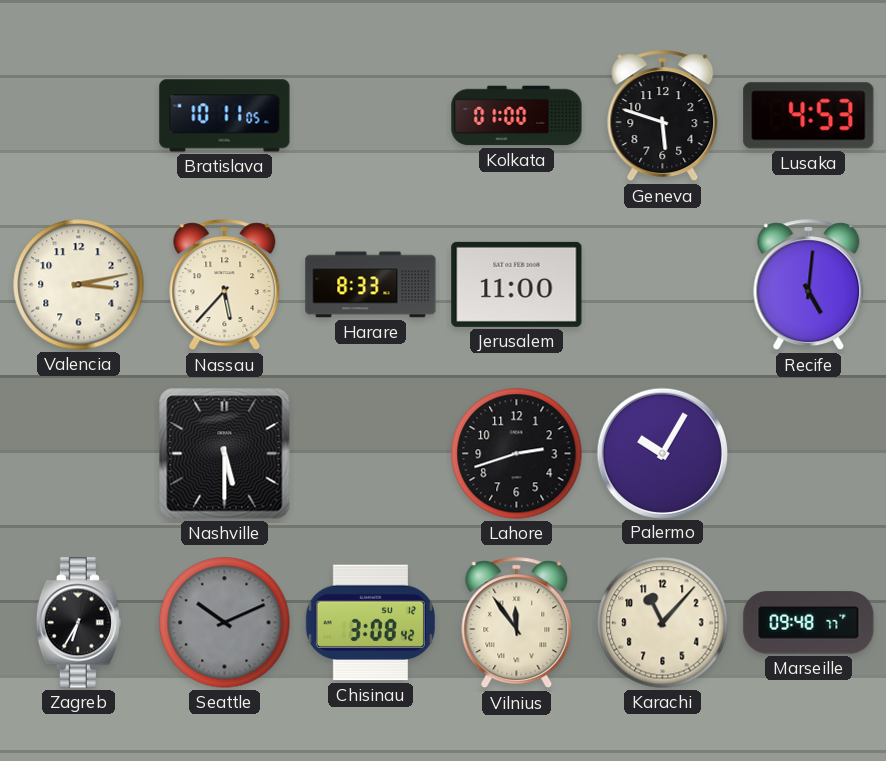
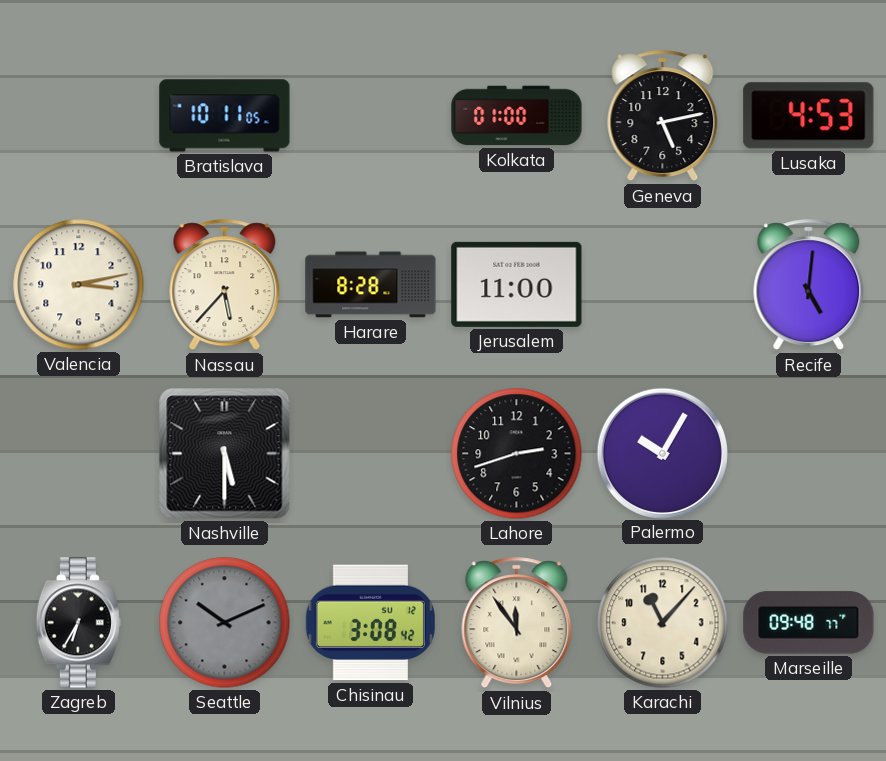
Geneva: 5:48 -> 5:13
Harare: 8:33 -> 8:28
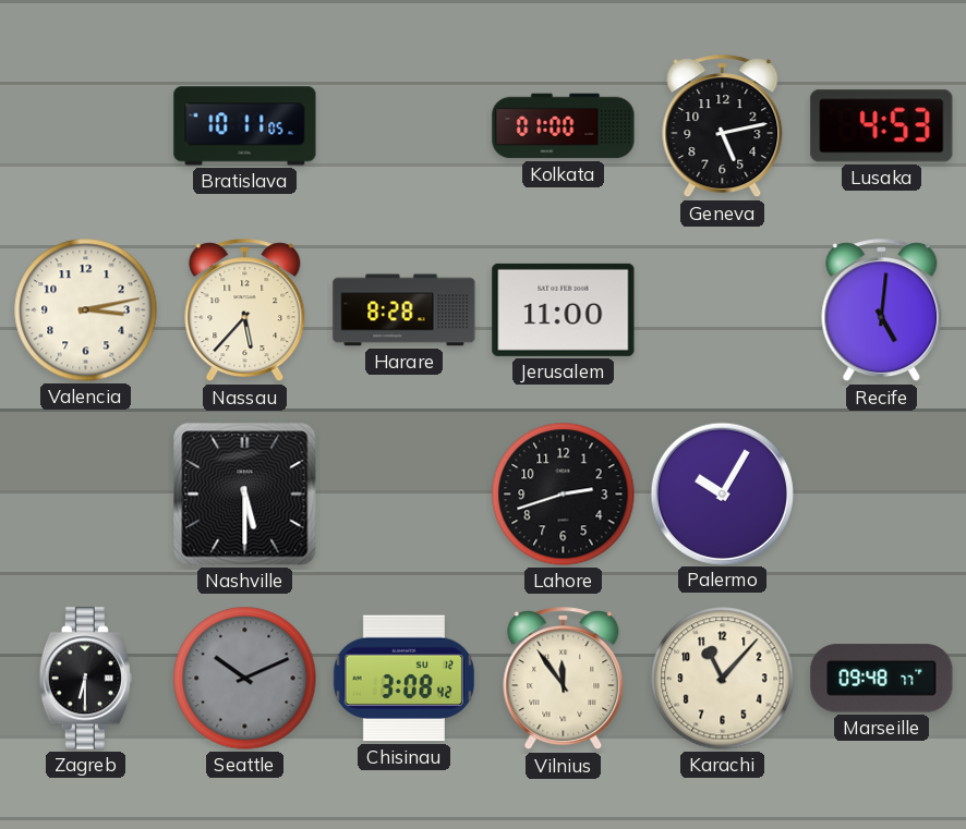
Zagreb: 6:35 -> 6:30
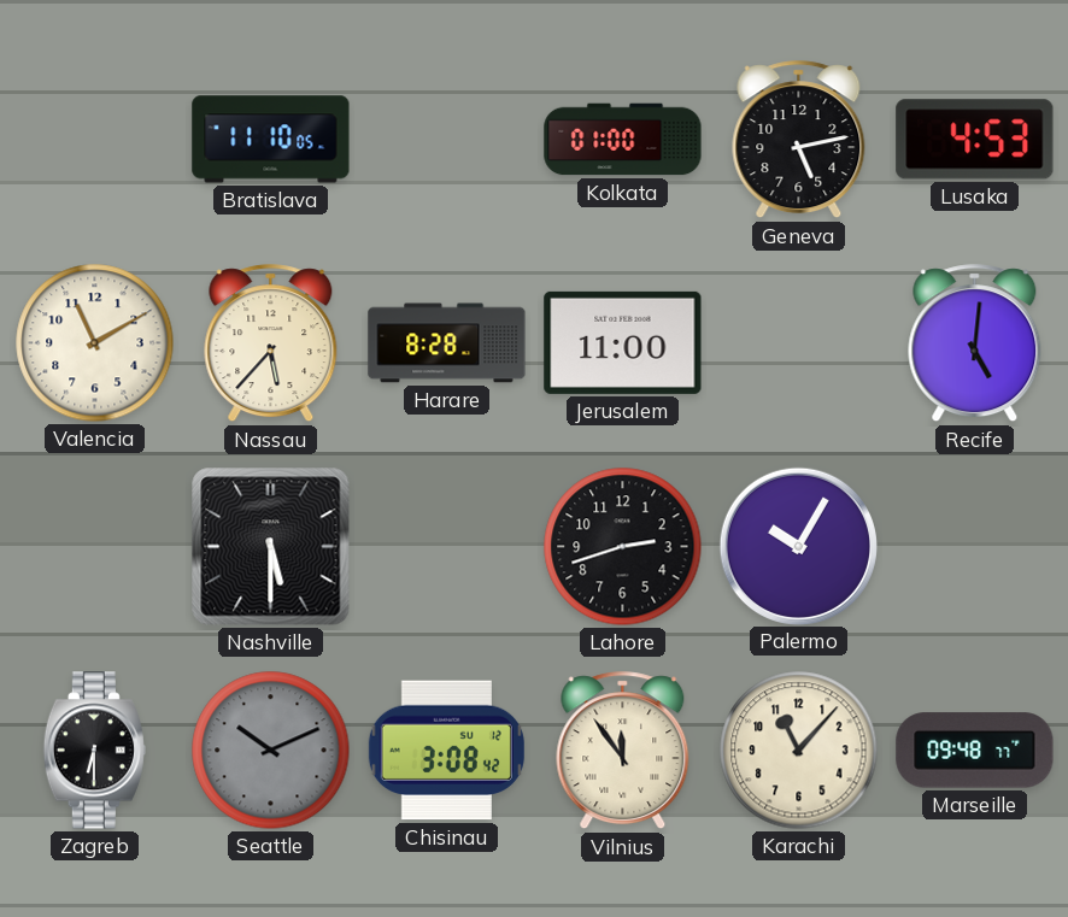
Bratislava: 10:11 -> 11:10
Valencia: 3:13 -> 11:10
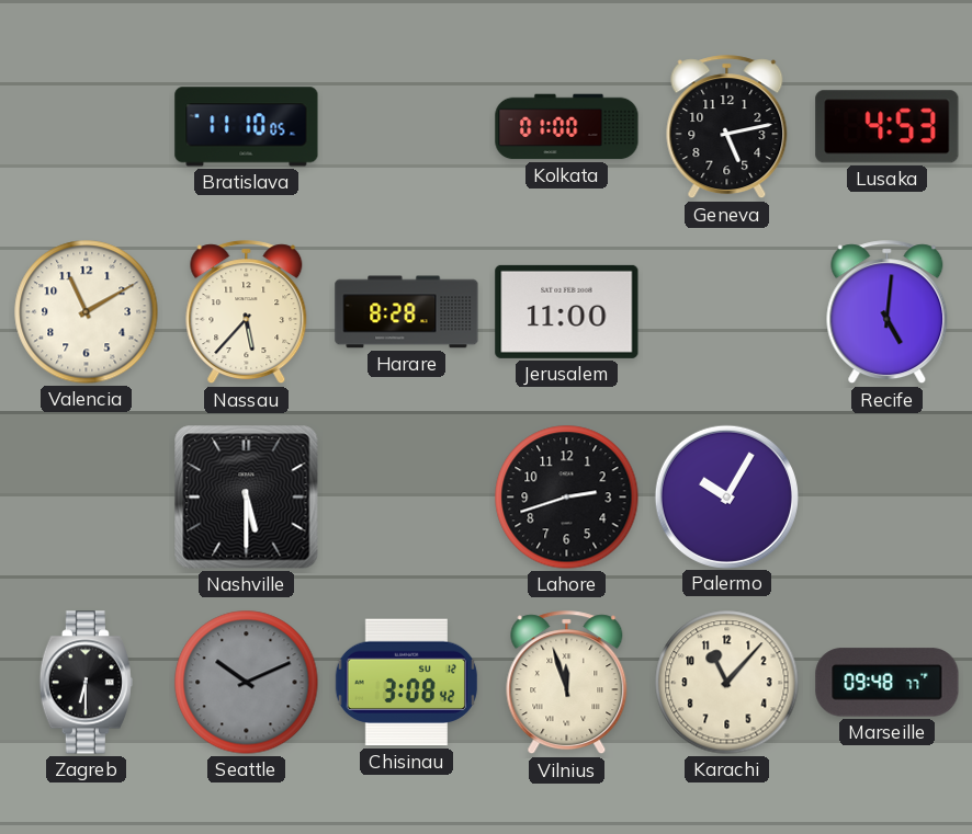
Vilnius: 11:54 -> 11:57
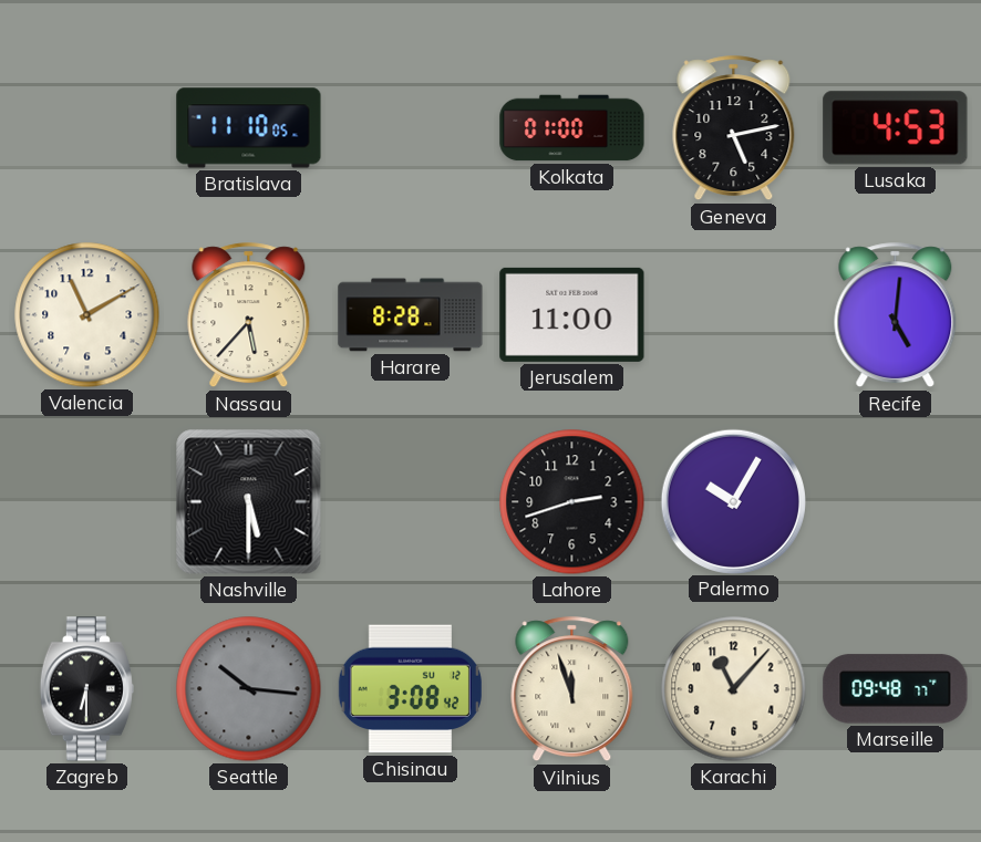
Seattle: 10:11 -> 10:16
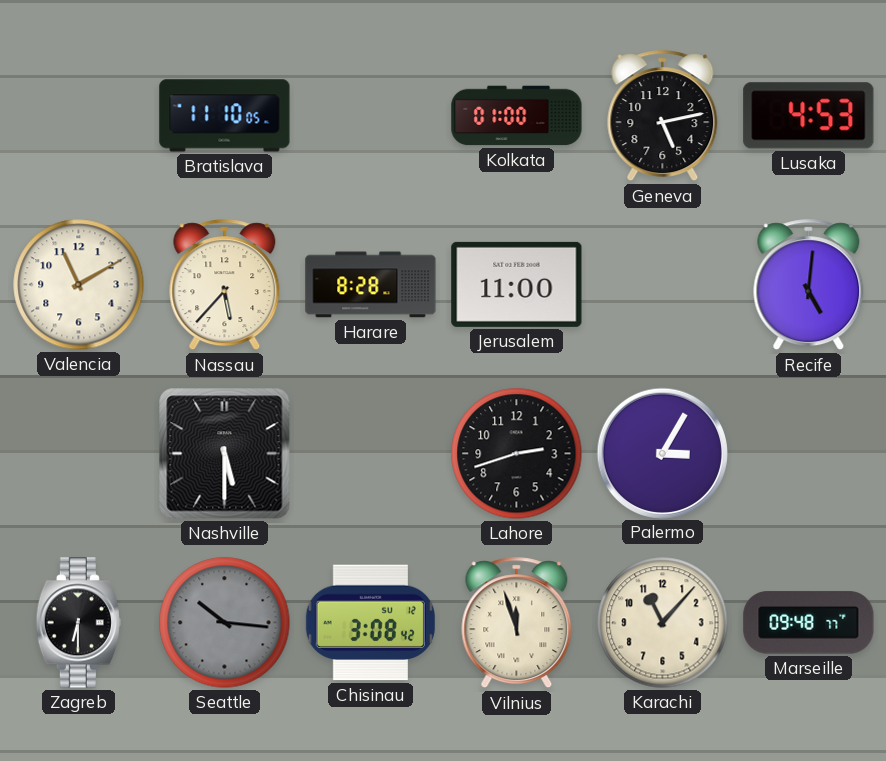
Palermo: 10:05 -> 3:05
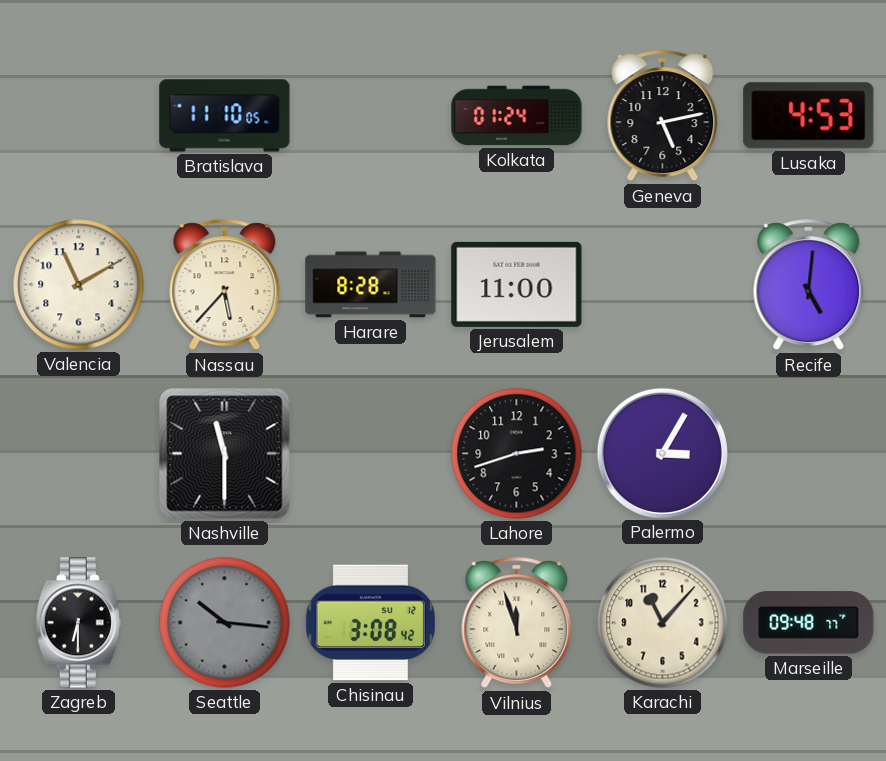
Kolkata: 01:00 -> 01:24
Nashville: 5:30 -> 11:30
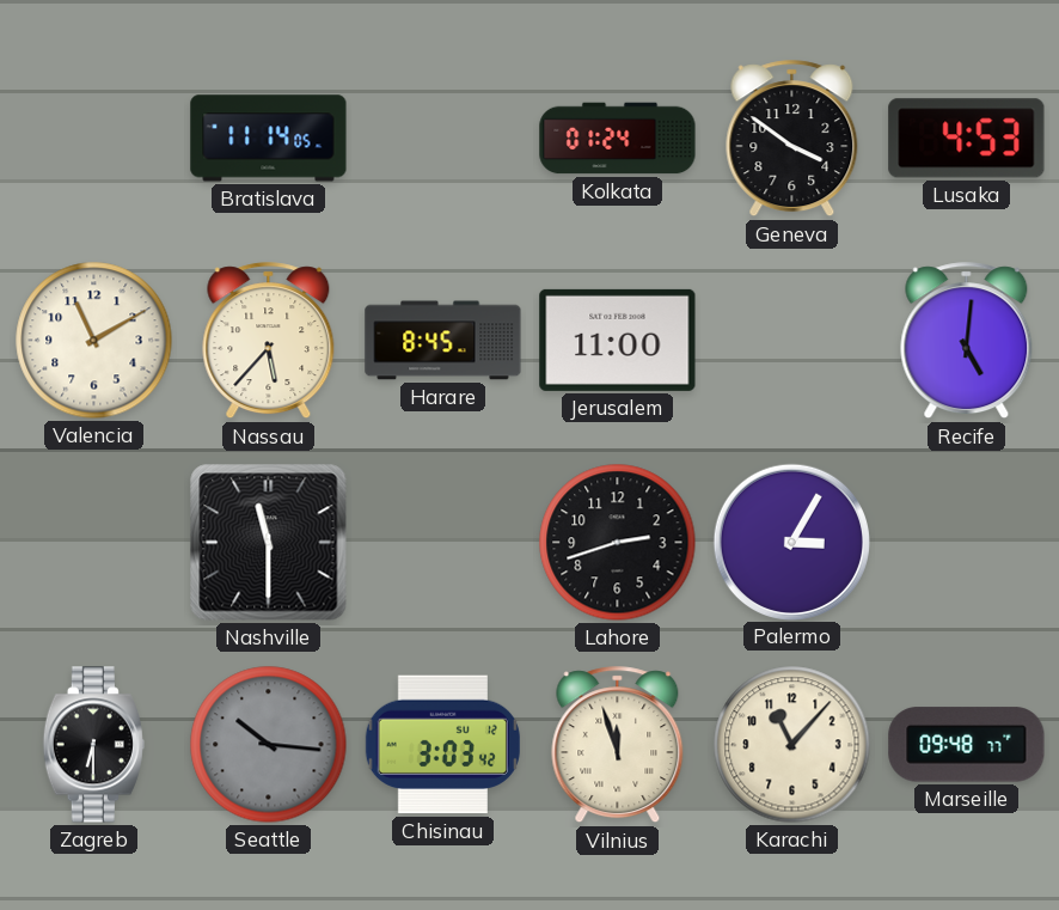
Bratislava: 11:10 -> 11:14
Geneva: 5:13 -> 3:51
Harare: 8:28 -> 8:45
Chisinau: 3:08 -> 3:03
